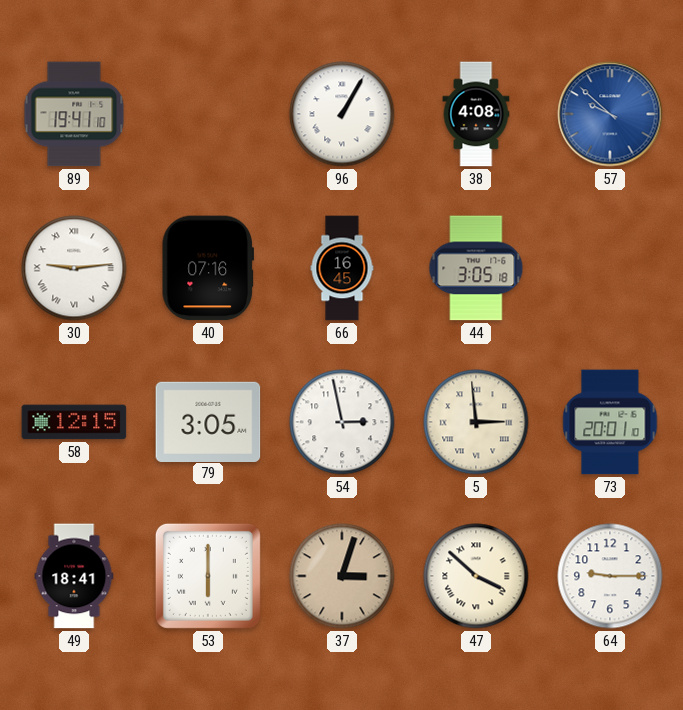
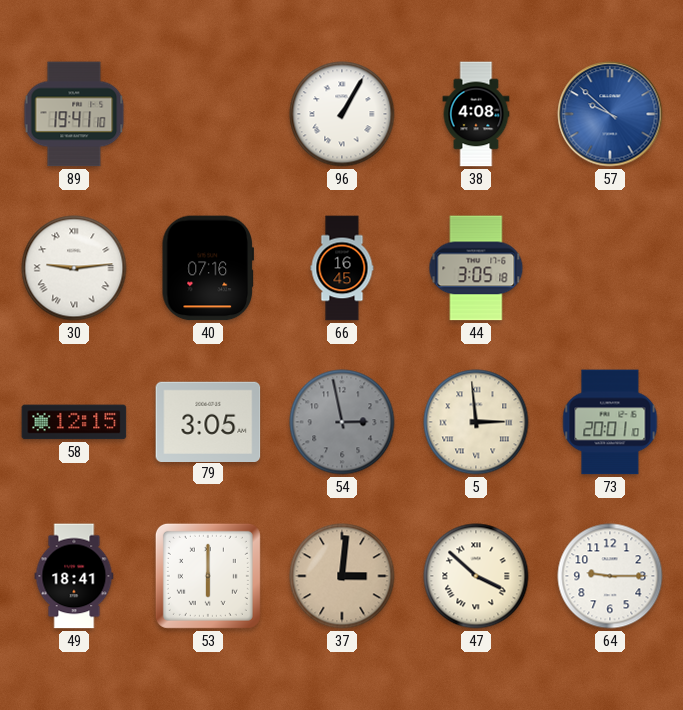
54 dial: white -> grey
37: 3:03 -> 3:01
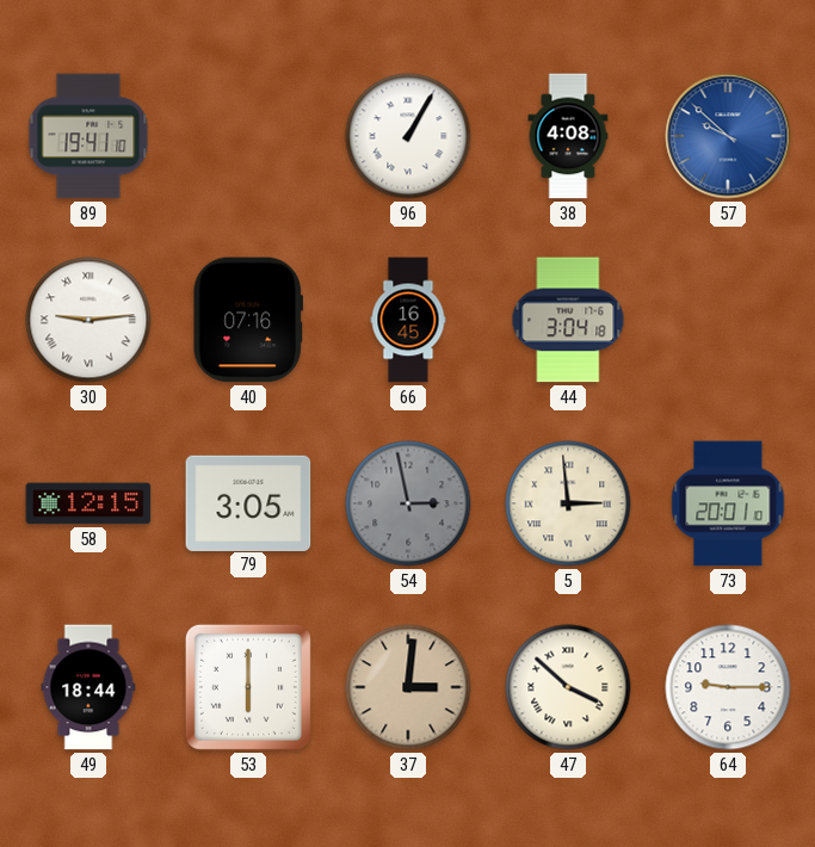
44: 3:05 -> 3:04
49: 18:41 -> 18:44
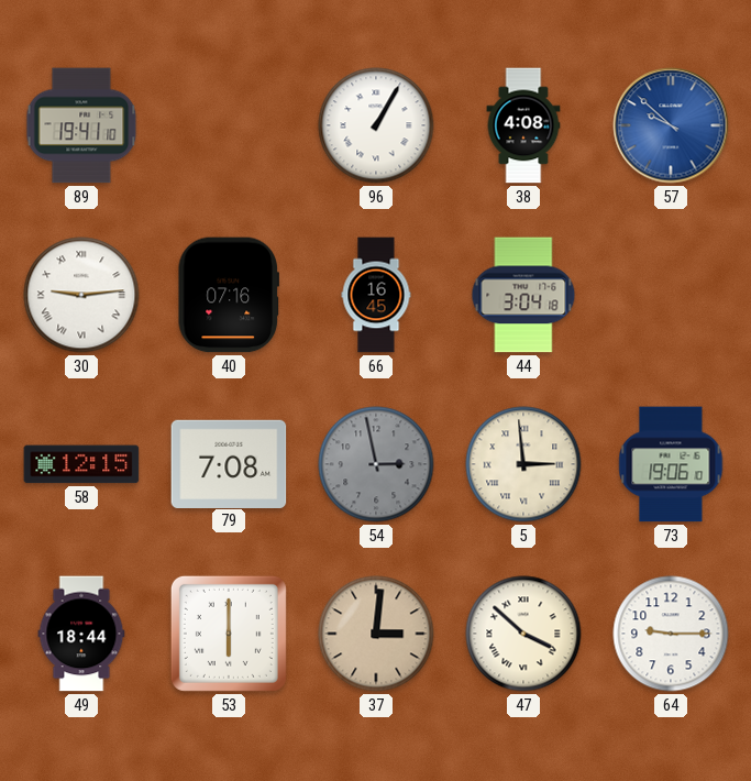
79: 3:05 -> 7:08
73: 20:01 -> 19:06
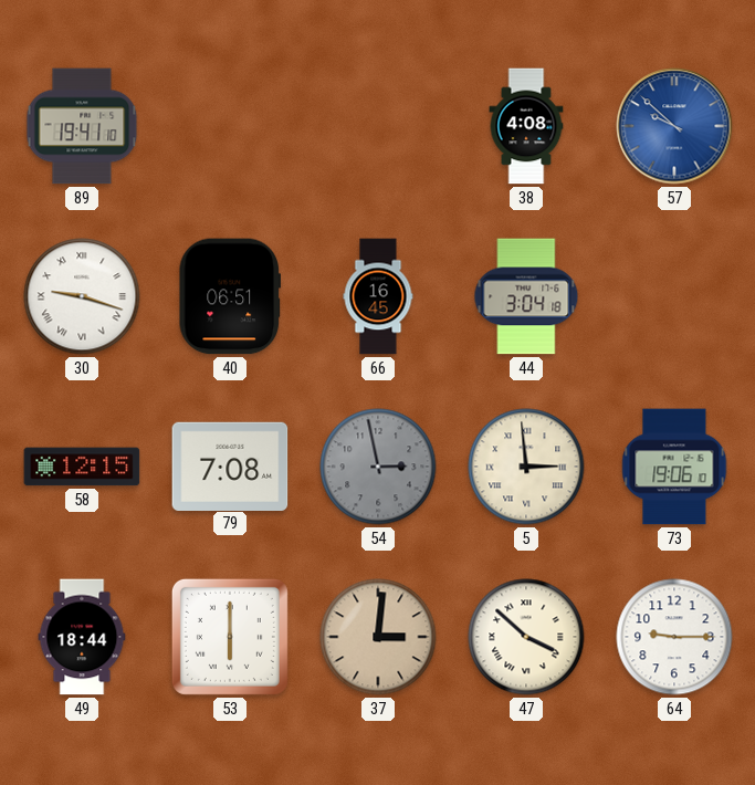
96: 1:05 -> none
30: 9:14 -> 9:18
40: 07:16 -> 06:51
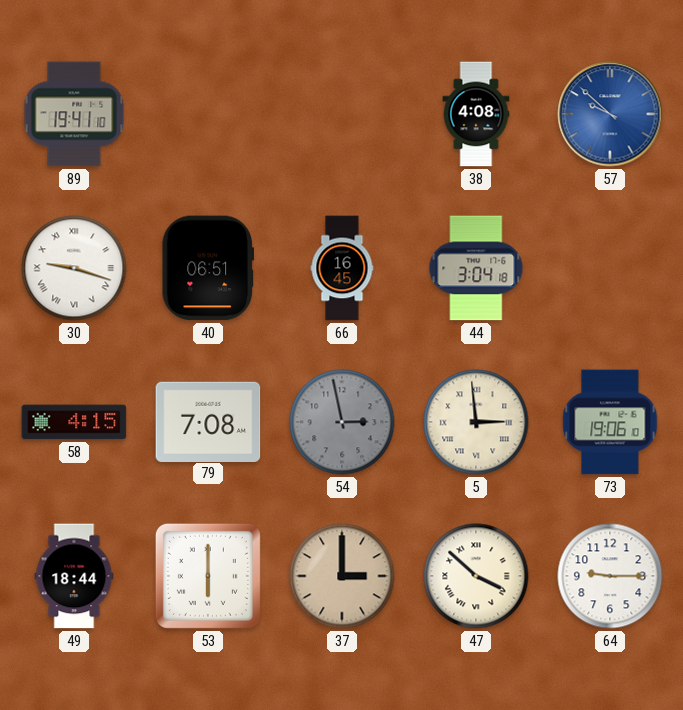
58: 12:15 -> 4:15
37: 3:01 -> 3:00
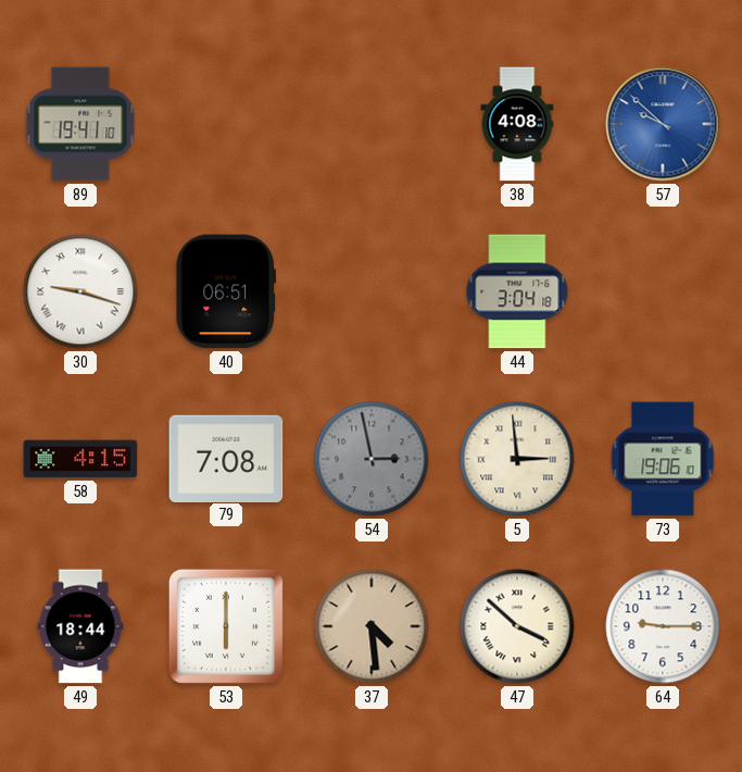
66: 16:45 -> none
37: 3:00 -> 4:29
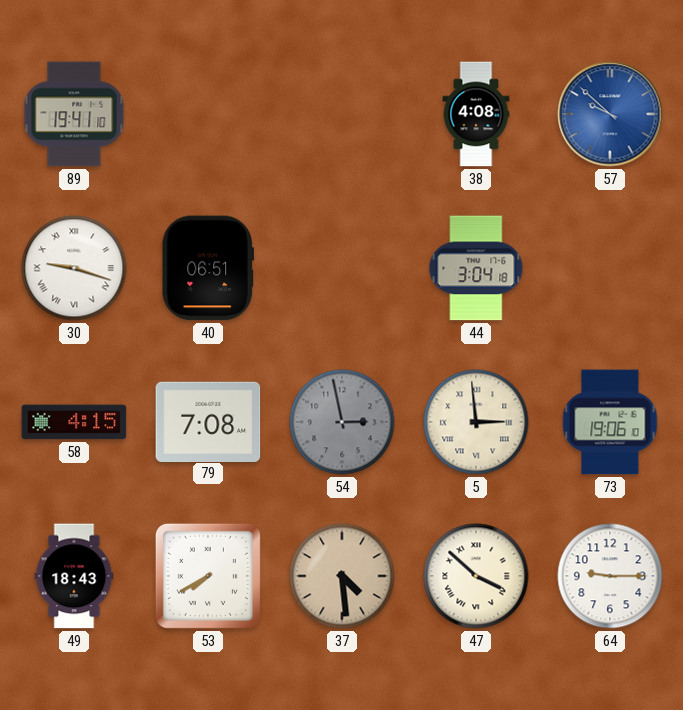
49: 18:44 -> 18:43
53: 6:00 -> 7:40
